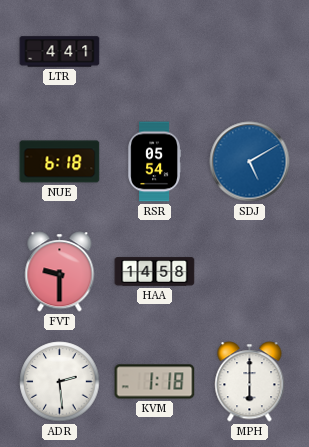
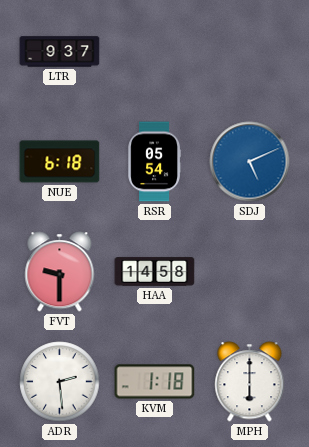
LTR: 4:41 -> 9:37
SDJ: 5:10 -> 5:11
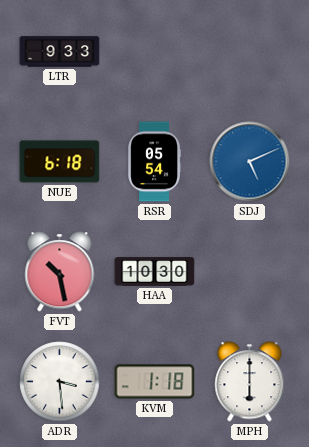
LTR: 9:37 -> 9:33
FVT: 9:30 -> 10:28
HAA: 14:58 -> 10:30
ADR: 2:29 -> 3:29
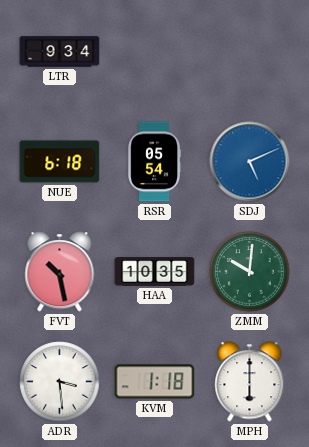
LTR: 9:33 -> 9:34
HAA: 10:30 -> 10:35
ZMM: none -> 10:01
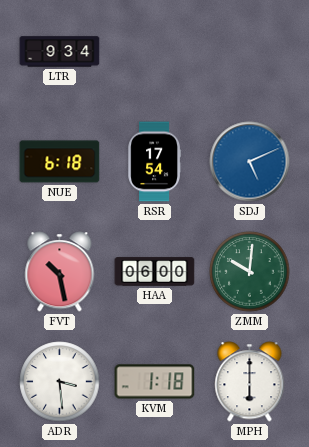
RSR: 05:54 -> 17:54
HAA: 10:35 -> 06:00
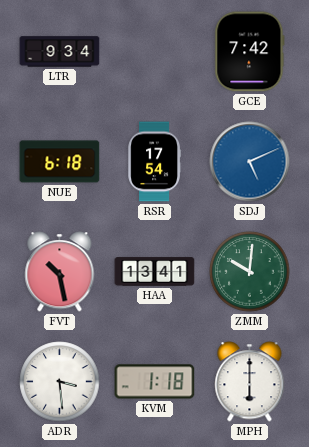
GCE: none -> 7:42
HAA: 06:00 -> 13:41
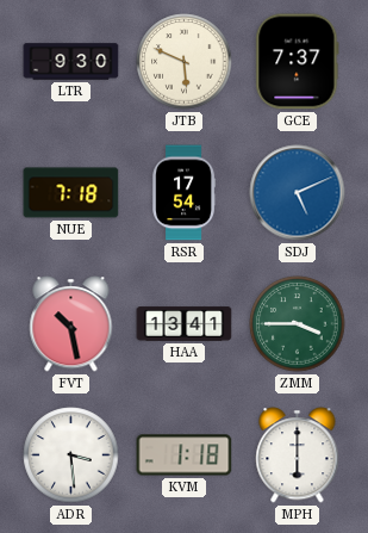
LTR: 9:34 -> 9:30
JTB: none -> 5:49
GCE: 7:42 -> 7:37
NUE: 6:18 -> 7:18
ZMM: 10:01 -> 3:45
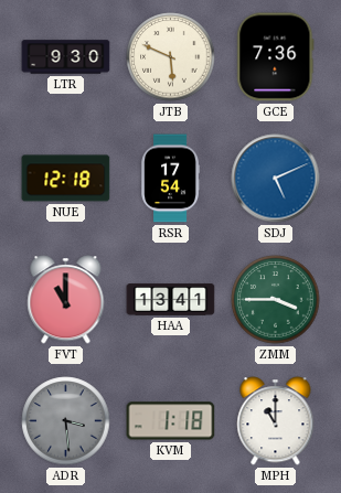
GCE: 7:37 -> 7:36
NUE: 7:18 -> 12:18
FVT: 10:28 -> 11:00
ADR dial: white -> grey
MPH: 6:00 -> 11:00
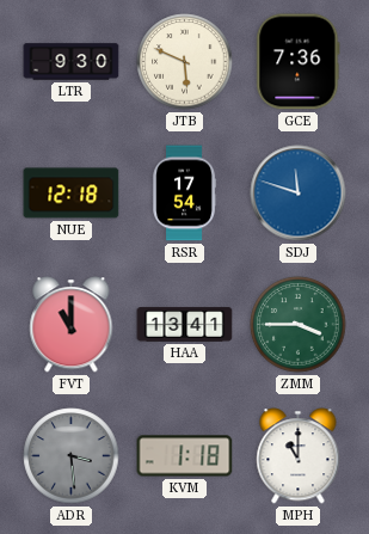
SDJ: 5:11 -> 11:48
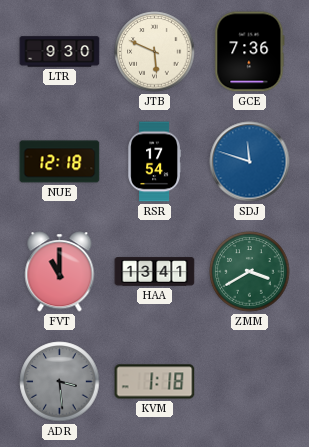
ZMM: 3:45 -> 3:40
MPH: 11:00 -> none
